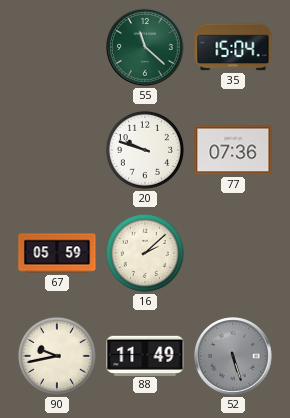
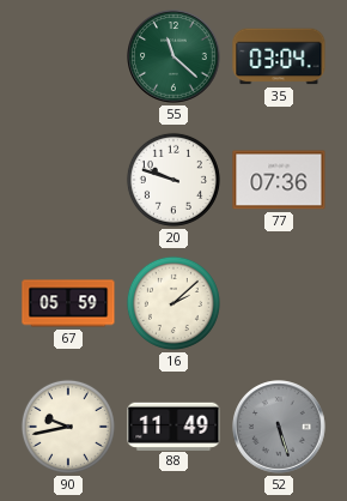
35: 15:04 -> 03:04
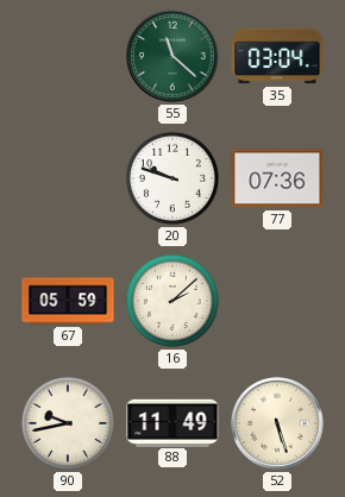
52 dial: grey -> cream
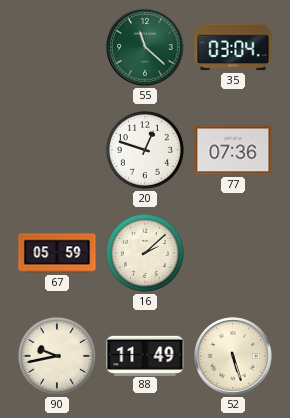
20: 9:48 -> 12:48
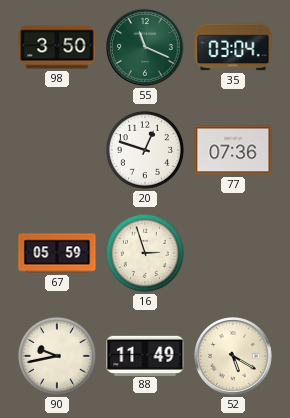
98: none -> 3:50
55: 11:22 -> 11:19
16: 2:08 -> 2:57
52: 5:27 -> 5:20
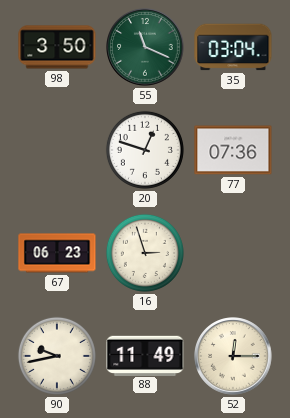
67: 05:59 -> 06:23
52: 5:20 -> 12:15
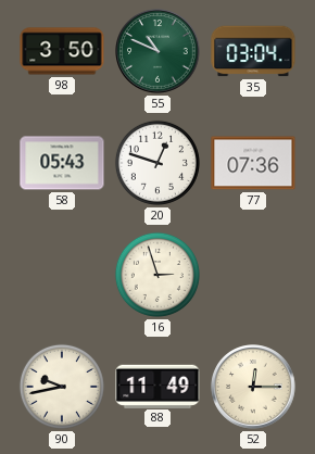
55: 11:19 -> 10:49
58: none -> 05:43
67: 06:23 -> none
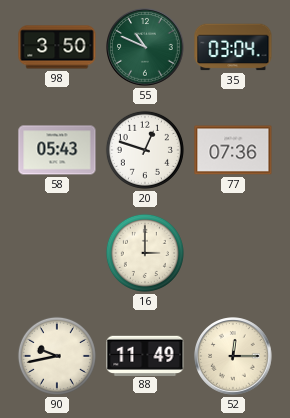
16: 2:57 -> 3:00
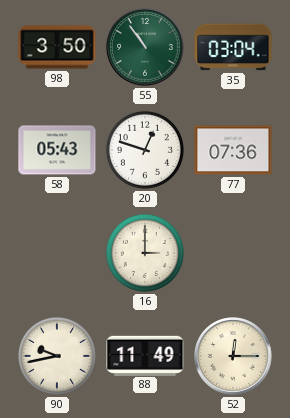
55: 10:49 -> 10:54
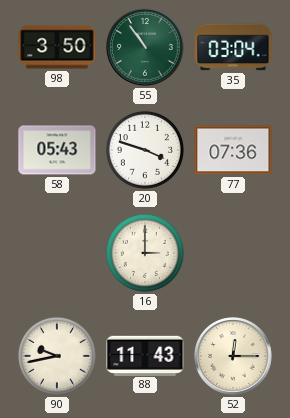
20: 12:48 -> 3:48
88: 11:49 -> 11:43
